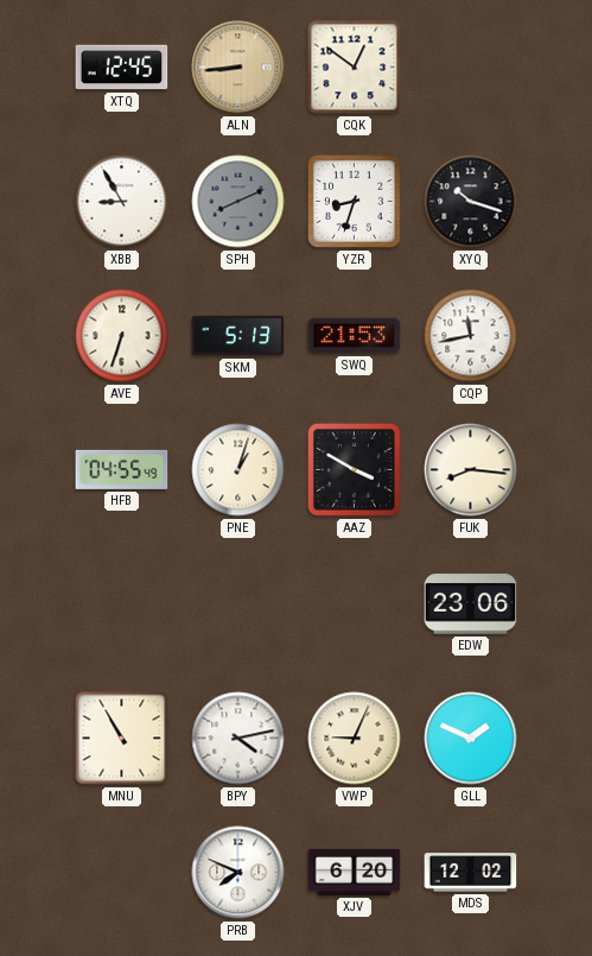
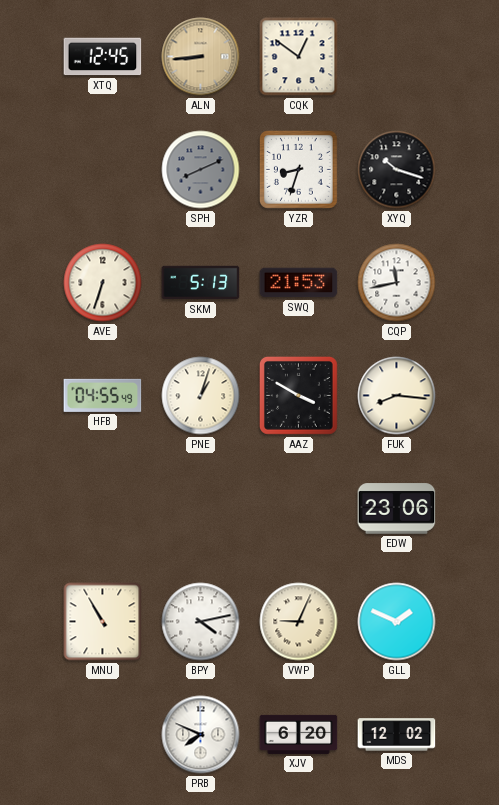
XBB: 8:55 -> none
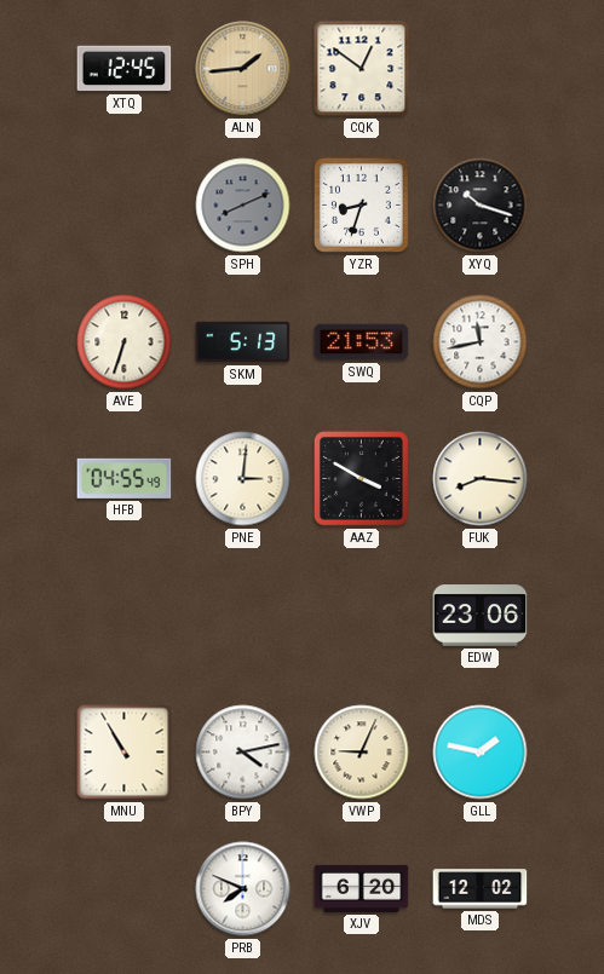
ALN: 8:44 -> 1:44
PNE: 1:03 -> 3:01
GLL: 1:49 -> 1:47
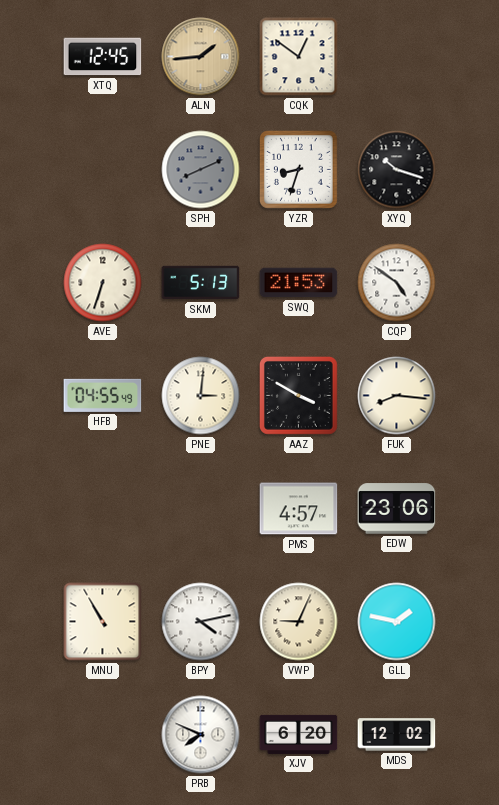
CQP: 11:43 -> 4:51
PMS: none -> 4:57
